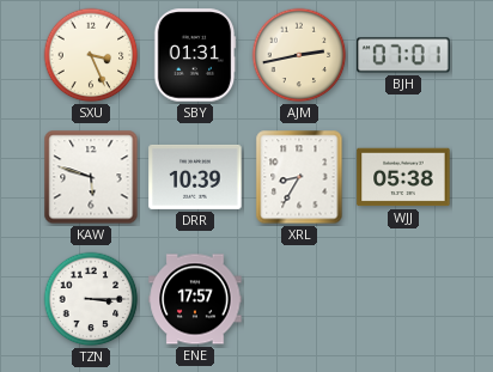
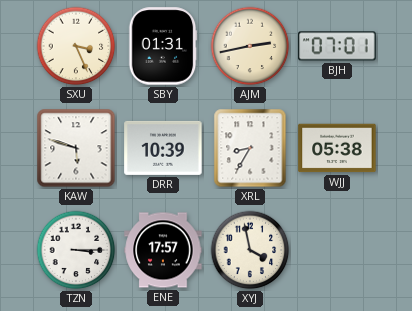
XYJ: none -> 3:58
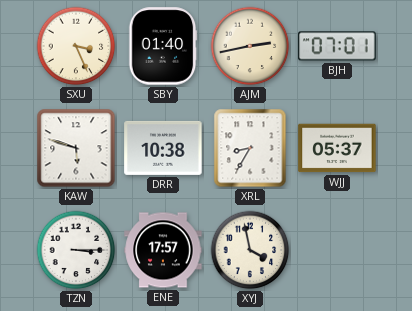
SBY: 01:31 -> 01:40
DRR: 10:39 -> 10:38
WJJ: 05:38 -> 05:37
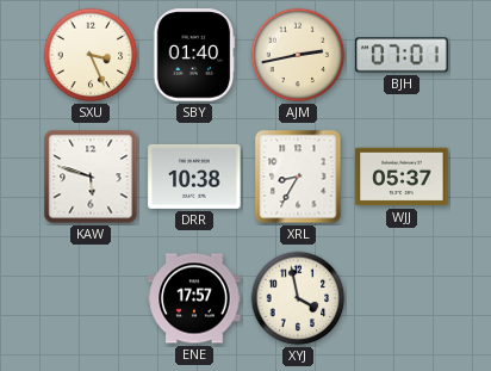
TZN: 3:15 -> none
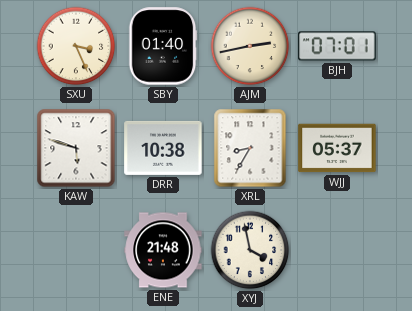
ENE: 17:57 -> 21:48
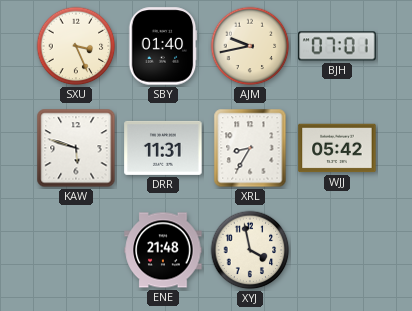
AJM: 2:43 -> 9:43
DRR: 10:38 -> 11:31
WJJ: 05:37 -> 05:42
